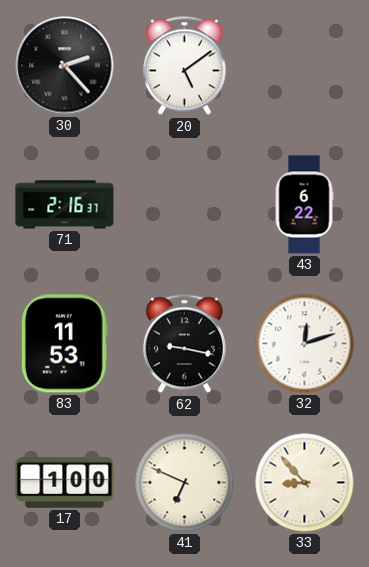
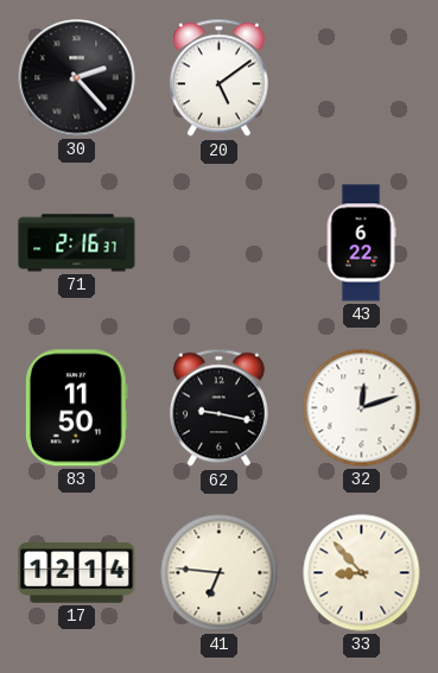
83: 11:53 -> 11:50
17: 1:00 -> 12:14
41: 6:49 -> 6:46
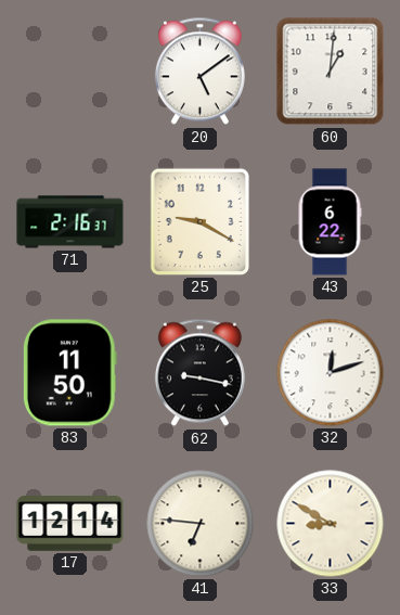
30: 2:23 -> none
60: none -> 1:01
25: none -> 9:20
33: 8:53 -> 8:50
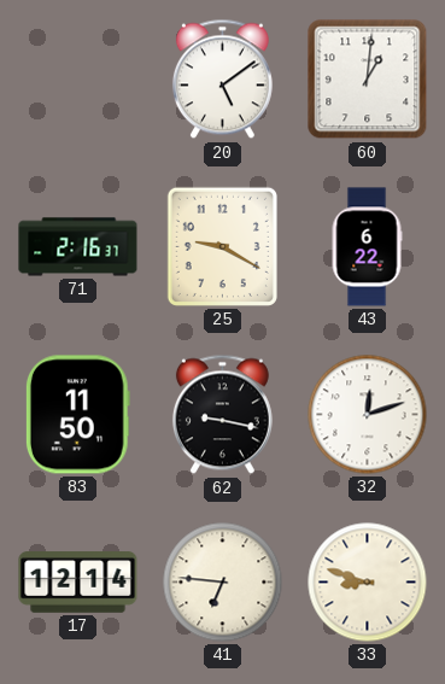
33: 8:50 -> 8:48
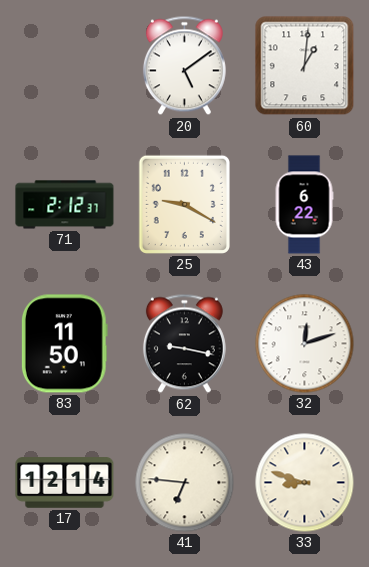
71: 2:16 -> 2:12
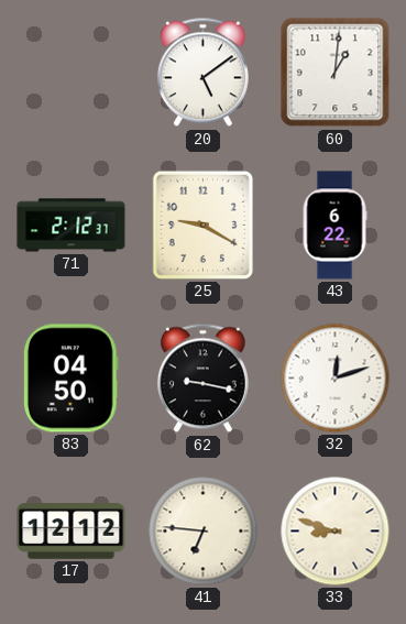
83: 11:50 -> 04:50
17: 12:14 -> 12:12
